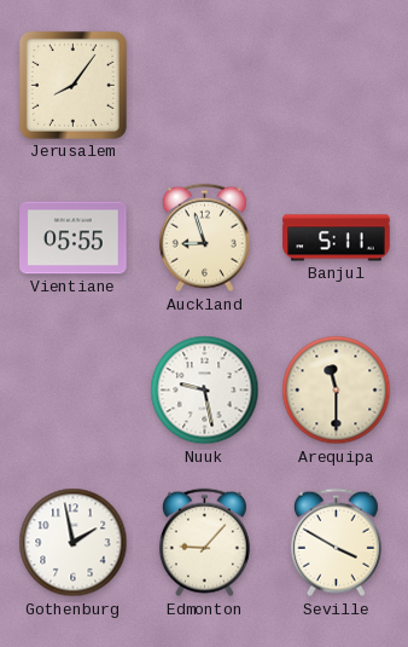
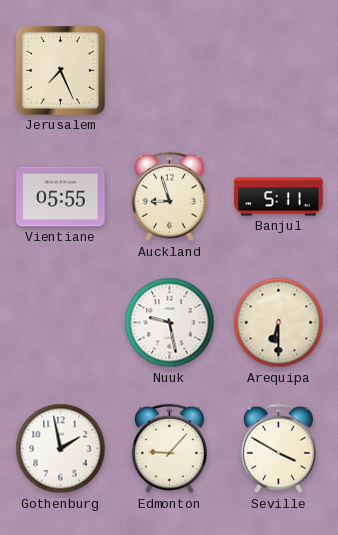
Jerusalem: 8:06 -> 7:26
Arequipa: 11:30 -> 6:30
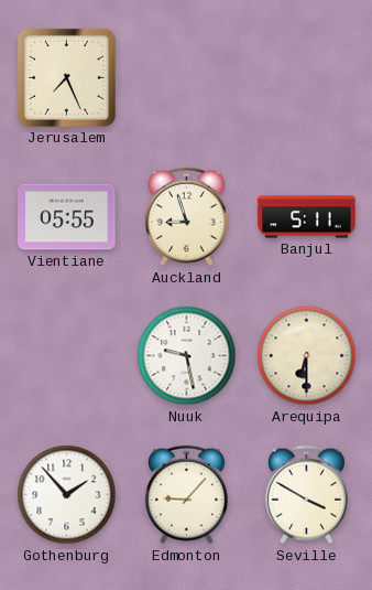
Gothenburg: 1:58 -> 1:53
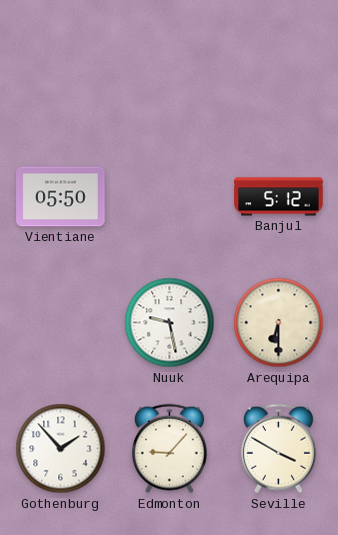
Jerusalem: 7:26 -> none
Vientiane: 05:55 -> 05:50
Auckland: 8:57 -> none
Banjul: 5:11 -> 5:12
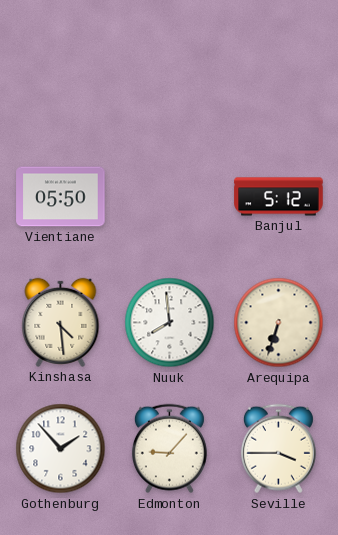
Kinshasa: none -> 4:29
Nuuk: 9:28 -> 7:59
Arequipa: 6:30 -> 6:33
Seville: 3:50 -> 3:45
